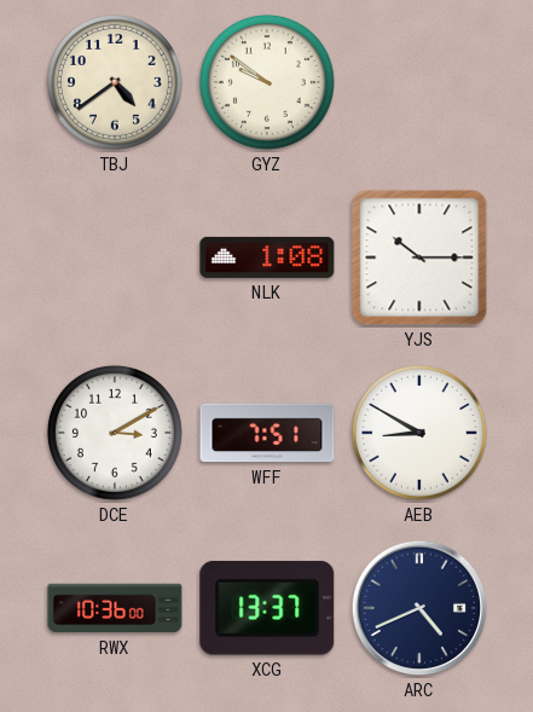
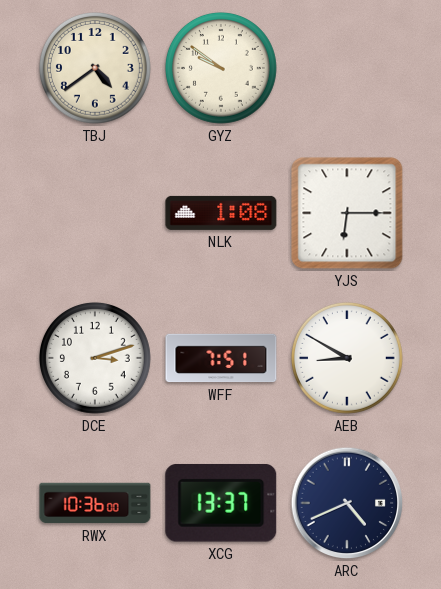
YJS: 10:15 -> 6:15
DCE: 3:10 -> 3:12
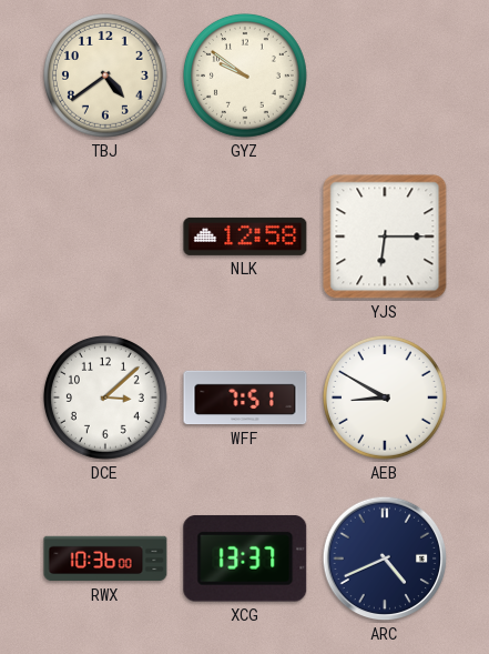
NLK: 1:08 -> 12:58
DCE: 3:12 -> 3:08
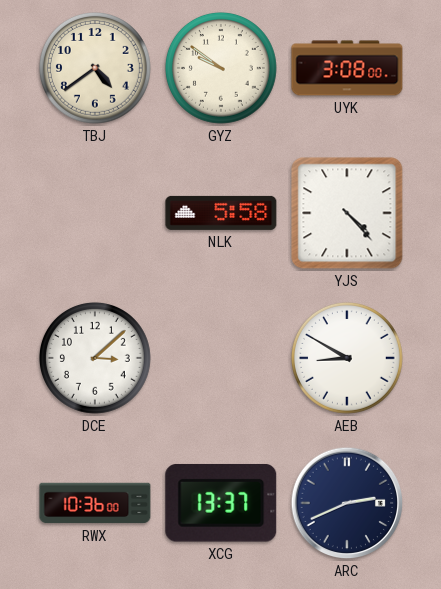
UYK: none -> 3:08
NLK: 12:58 -> 5:58
YJS: 6:15 -> 4:23
WFF: 7:51 -> none
ARC: 4:41 -> 2:41
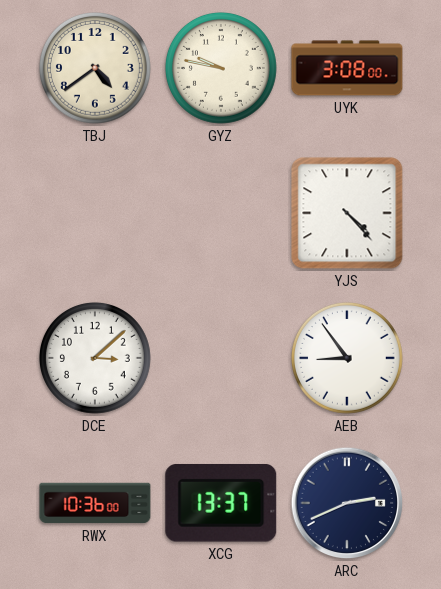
GYZ: 9:51 -> 9:47
NLK: 5:58 -> none
AEB: 8:50 -> 8:54
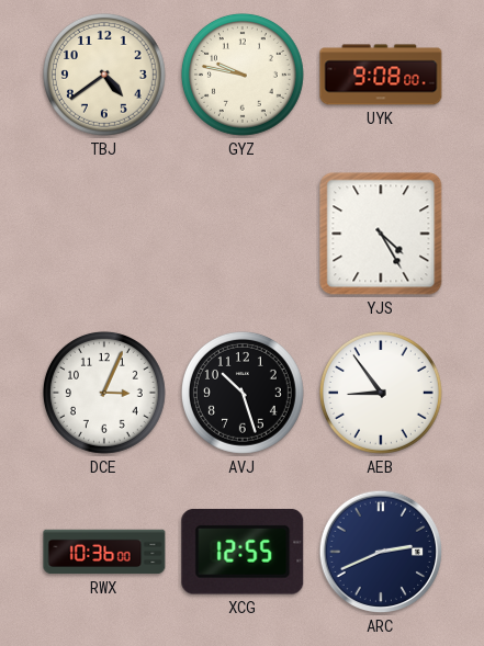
UYK: 3:08 -> 9:08
YJS: 4:23 -> 4:25
DCE: 3:08 -> 3:04
AVJ: none -> 10:27
XCG: 13:37 -> 12:55
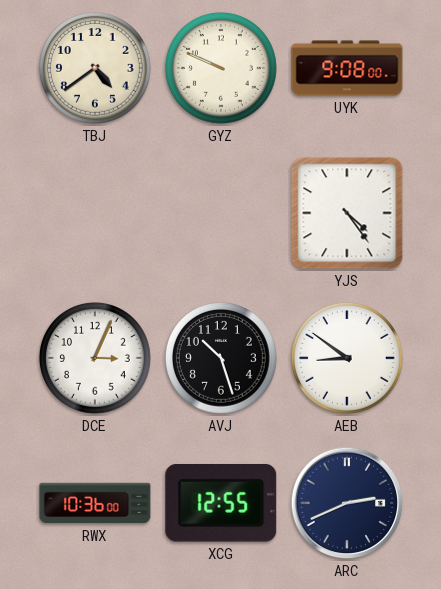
GYZ: 9:47 -> 9:49
YJS: 4:25 -> 4:24
AEB: 8:54 -> 8:51
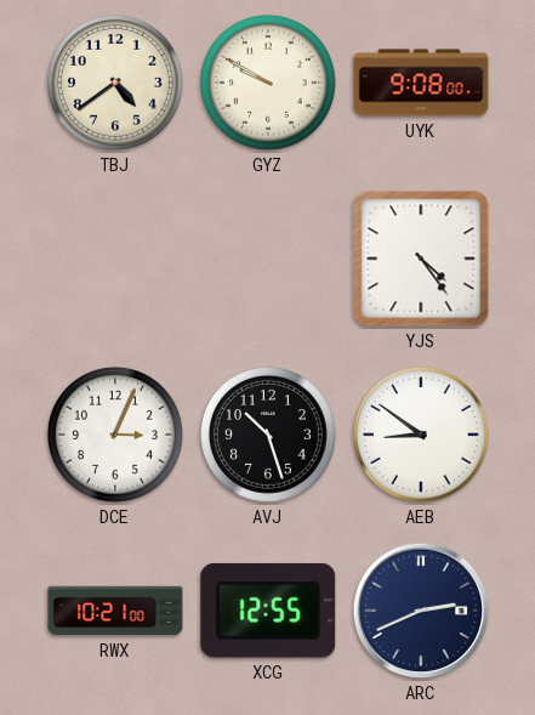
GYZ: 9:49 -> 9:50
RWX: 10:36 -> 10:21
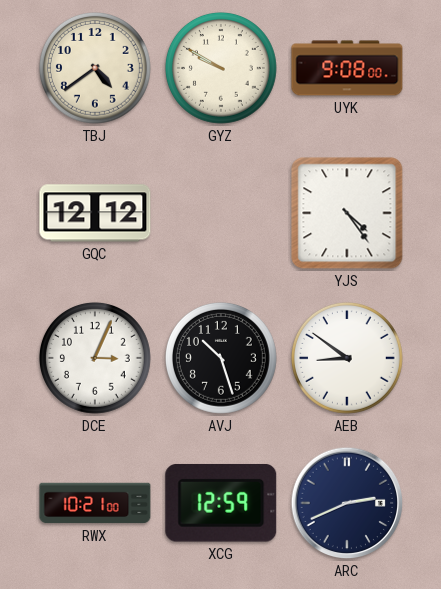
GQC: none -> 12:12
XCG: 12:55 -> 12:59
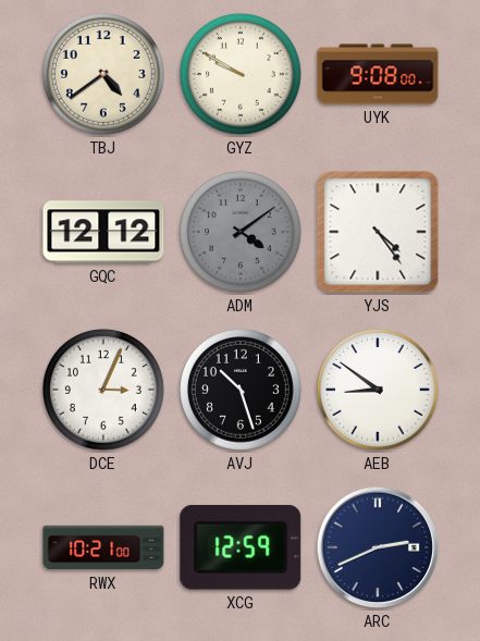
ADM: none -> 4:09
